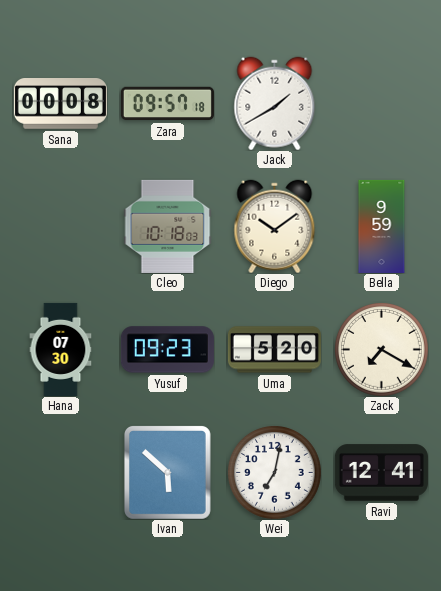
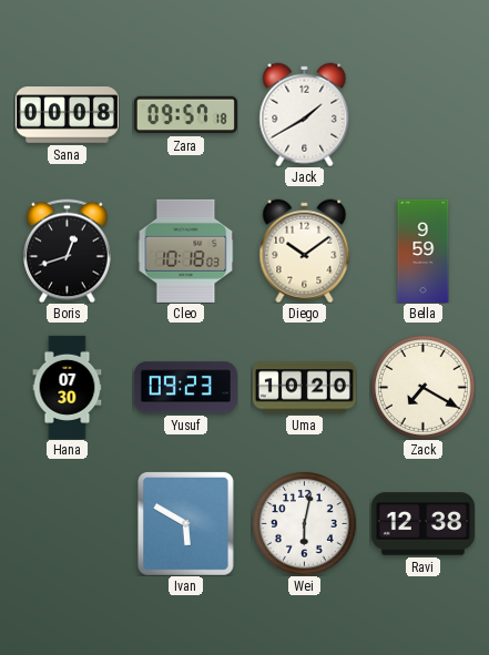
Boris: none -> 12:42
Uma: 5:20 -> 10:20
Ivan: 5:52 -> 5:50
Wei: 7:02 -> 6:02
Ravi: 12:41 -> 12:38
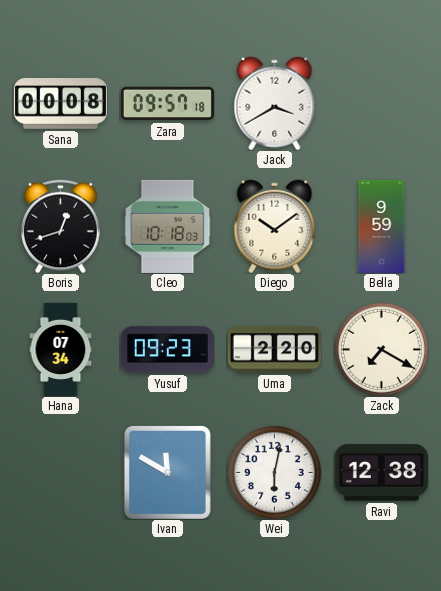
Jack: 1:40 -> 3:40
Hana: 07:30 -> 07:34
Uma: 10:20 -> 2:20
Ivan: 5:50 -> 11:50
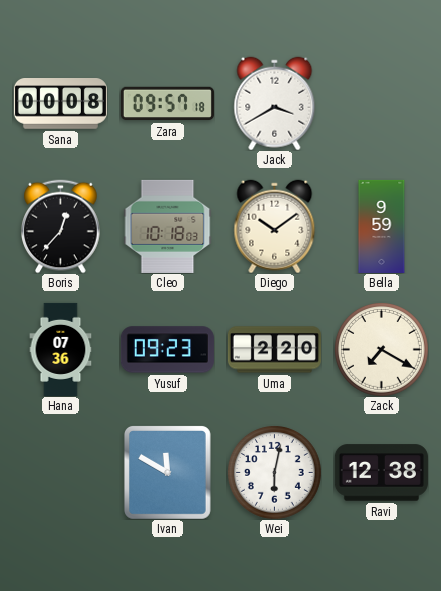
Boris: 12:42 -> 12:37
Hana: 07:34 -> 07:36
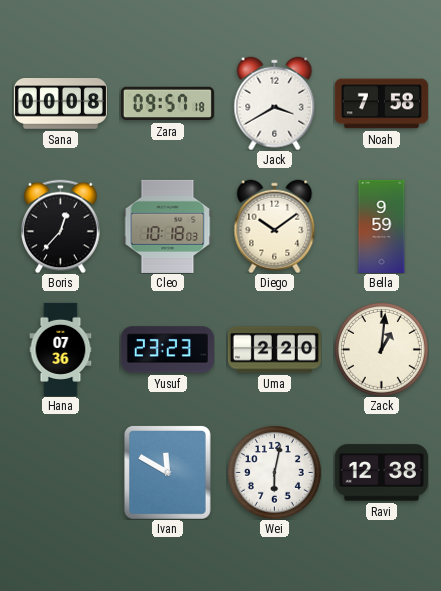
Noah: none -> 7:58
Yusuf: 09:23 -> 23:23
Zack: 7:20 -> 1:01
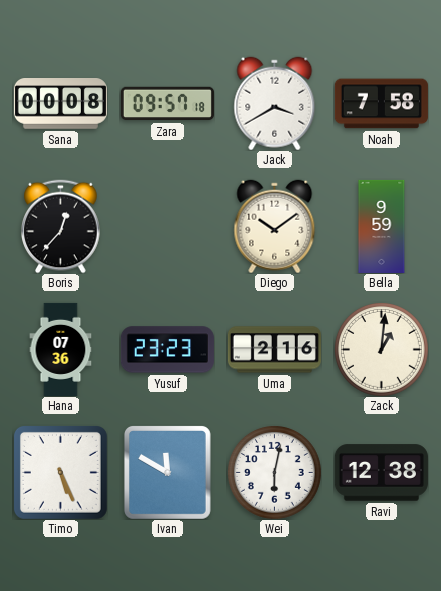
Cleo: 10:18 -> none
Uma: 2:20 -> 2:16
Timo: none -> 5:26
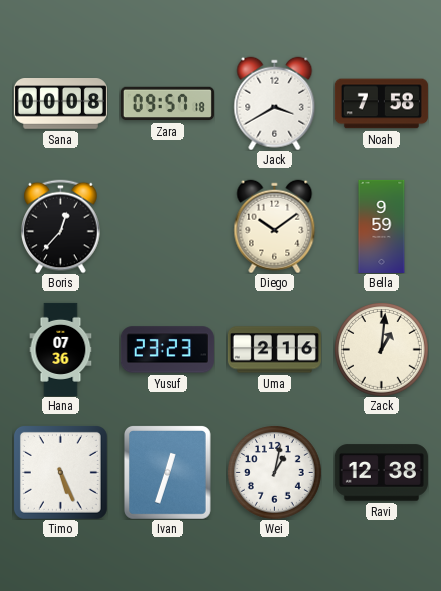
Ivan: 11:50 -> 12:33
Wei: 6:02 -> 1:02
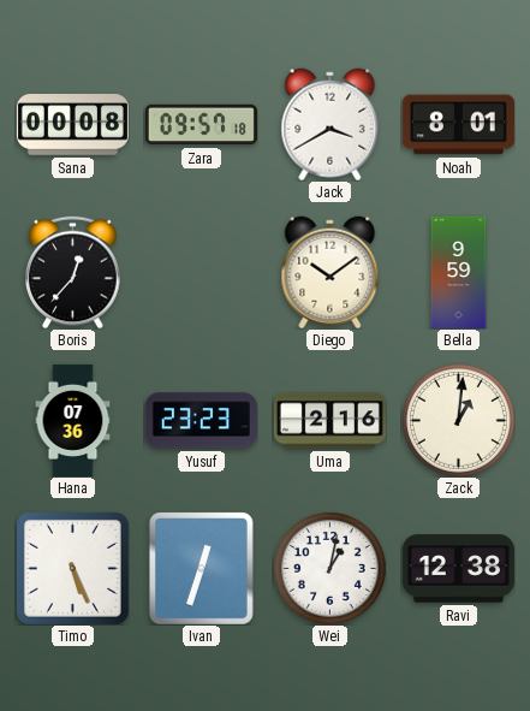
Noah: 7:58 -> 8:01
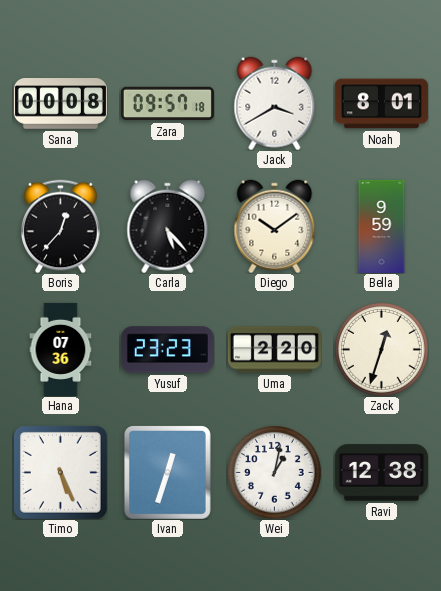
Carla: none -> 5:23
Uma: 2:16 -> 2:20
Zack: 1:01 -> 12:33
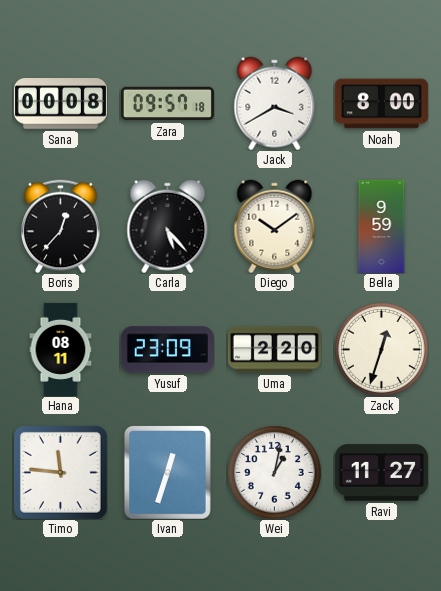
Noah: 8:01 -> 8:00
Hana: 07:36 -> 08:11
Yusuf: 23:23 -> 23:09
Timo: 5:26 -> 11:46
Ravi: 12:38 -> 11:27
